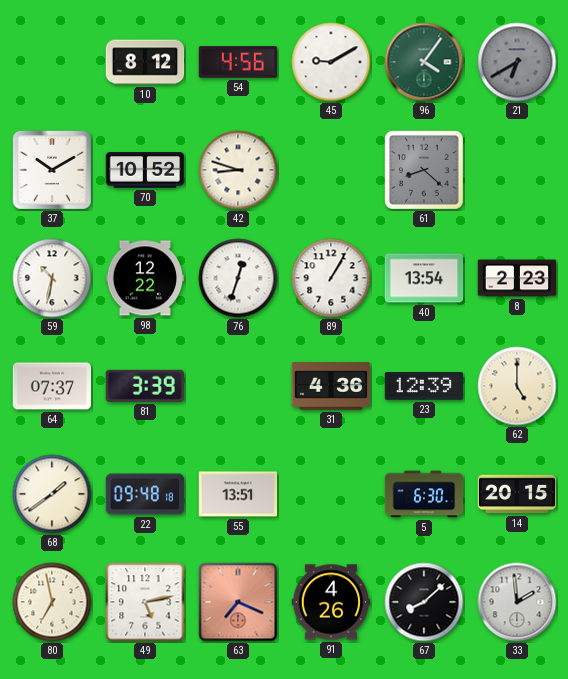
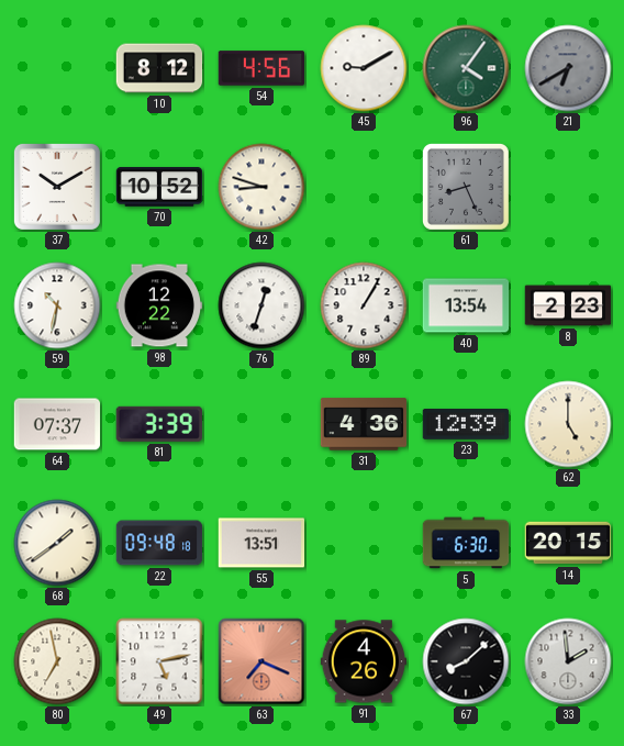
61: 8:22 -> 8:26
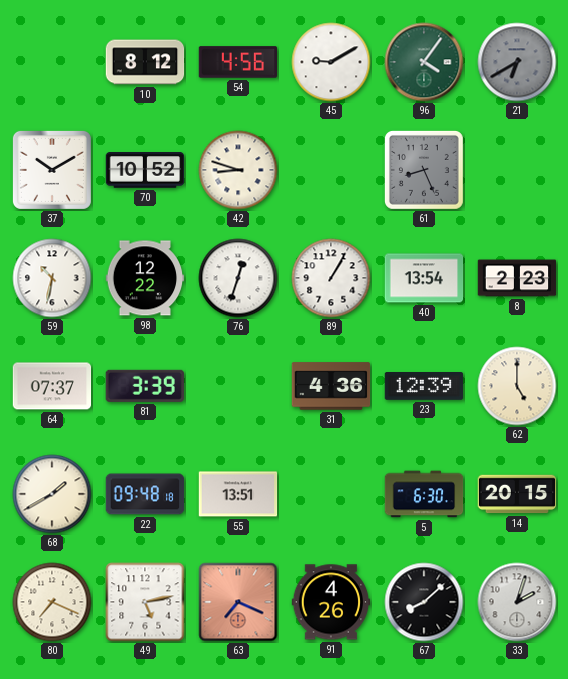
68: 1:39 -> 1:40
80: 6:58 -> 7:19
33: 1:59 -> 2:03
